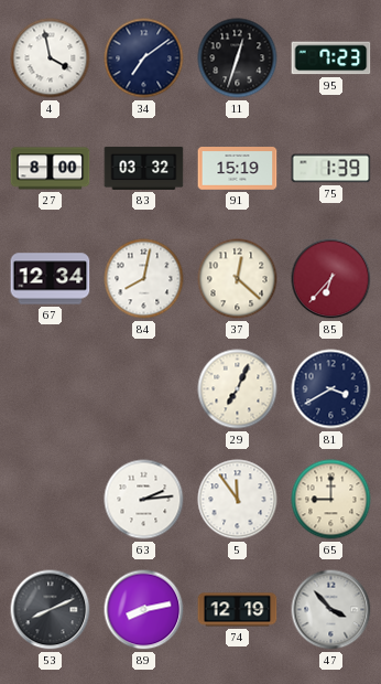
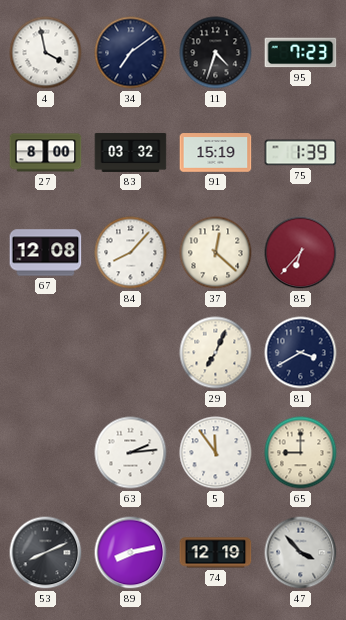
11: 12:33 -> 4:33
67: 12:34 -> 12:08
84: 8:02 -> 8:07
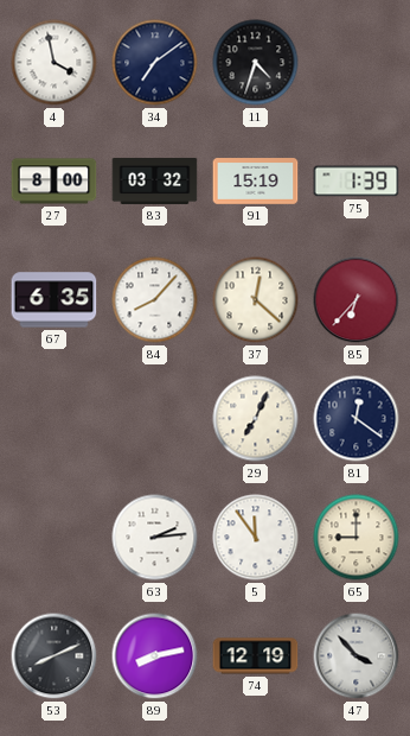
95: 7:23 -> none
67: 12:08 -> 6:35
81: 3:40 -> 12:21
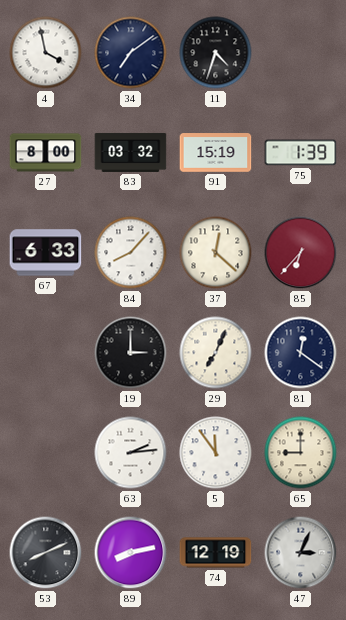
67: 6:35 -> 6:33
19: none -> 3:00
47: 3:53 -> 3:04
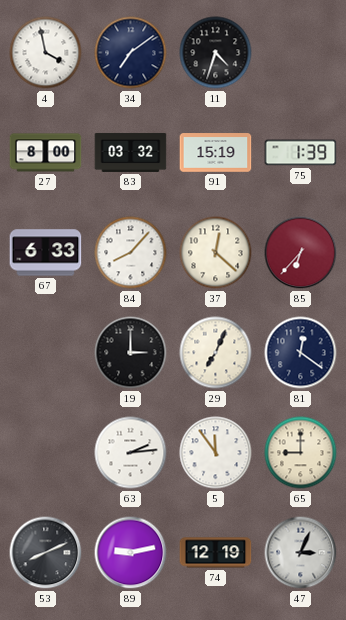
89: 8:13 -> 9:13
